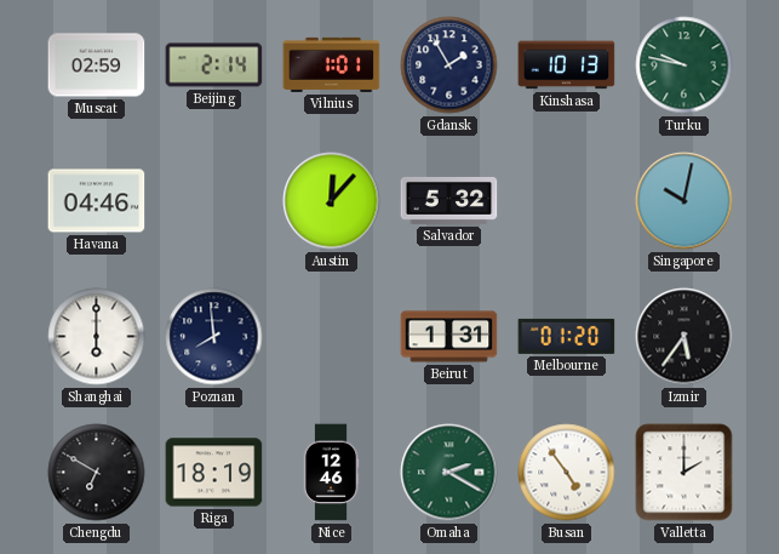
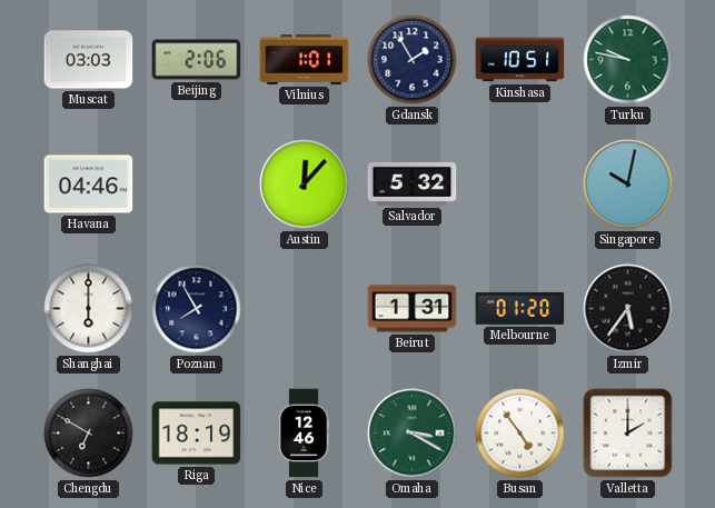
Muscat: 02:59 -> 03:03
Beijing: 2:14 -> 2:06
Kinshasa: 10:13 -> 10:51
Poznan: 7:59 -> 7:55
Omaha: 2:20 -> 3:20
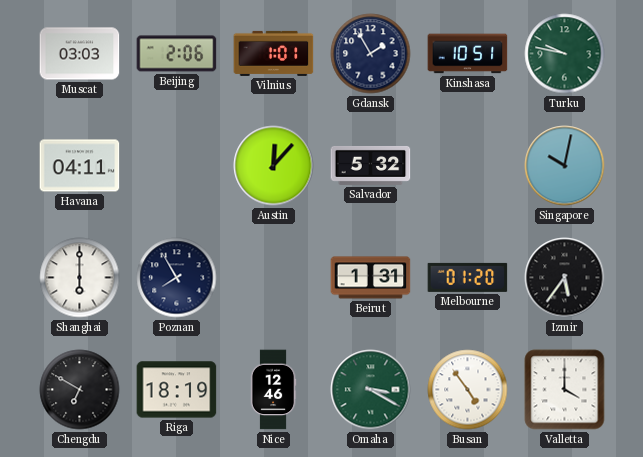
Havana: 04:46 -> 04:11
Valletta: 2:00 -> 4:00
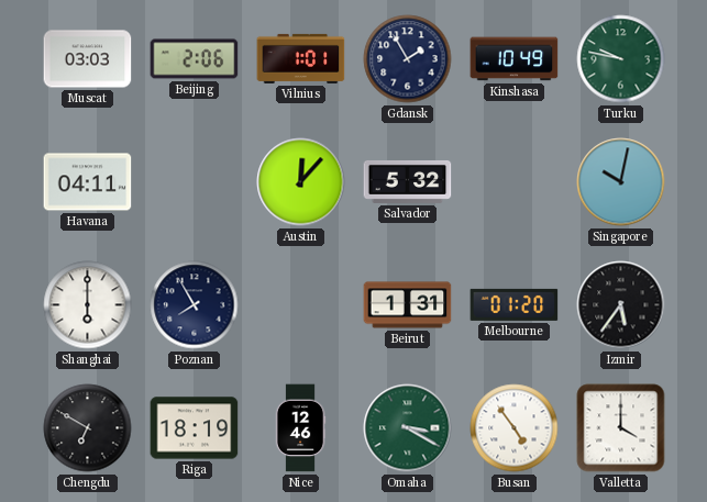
Kinshasa: 10:51 -> 10:49
